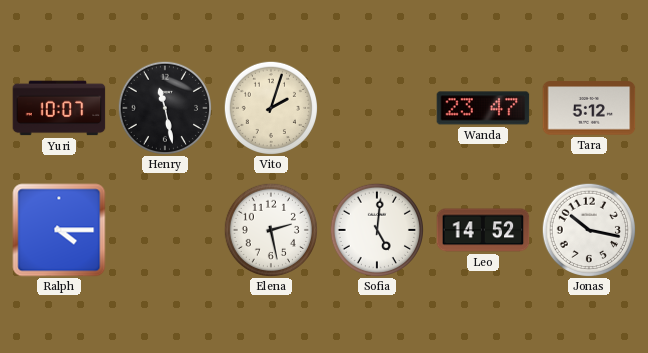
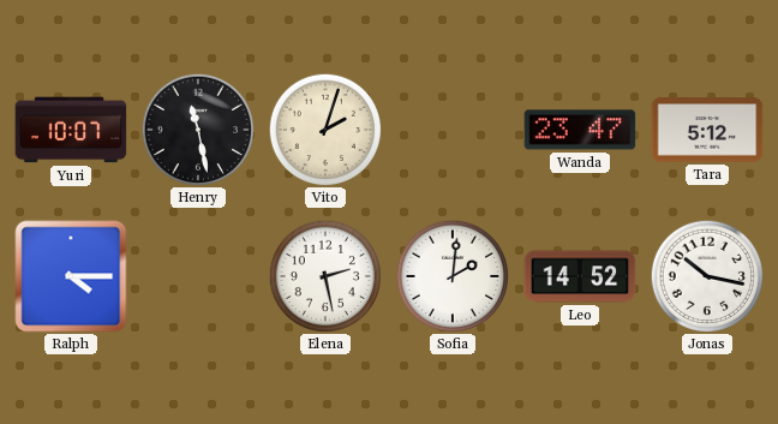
Sofia: 5:01 -> 2:01
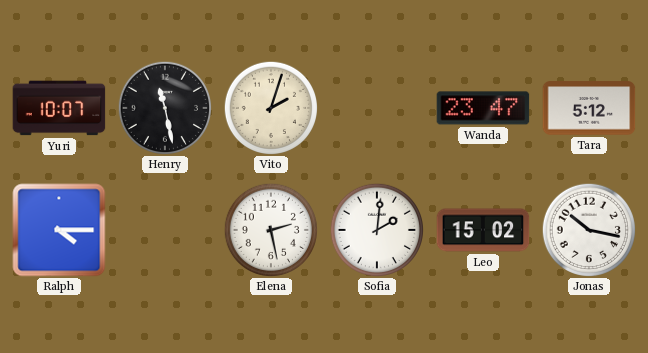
Leo: 14:52 -> 15:02
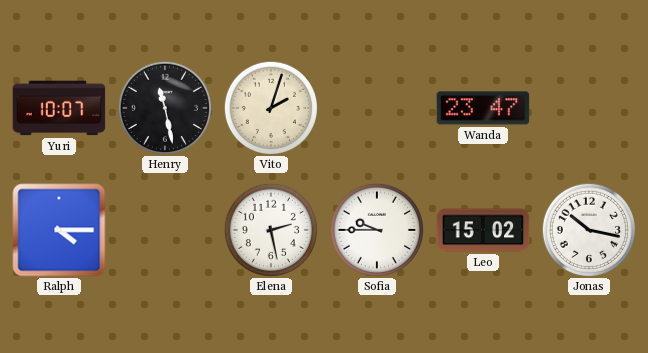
Tara: 5:12 -> none
Sofia: 2:01 -> 9:45
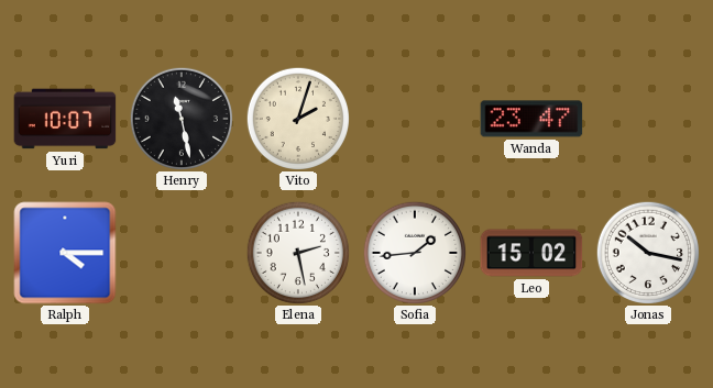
Sofia: 9:45 -> 1:44
